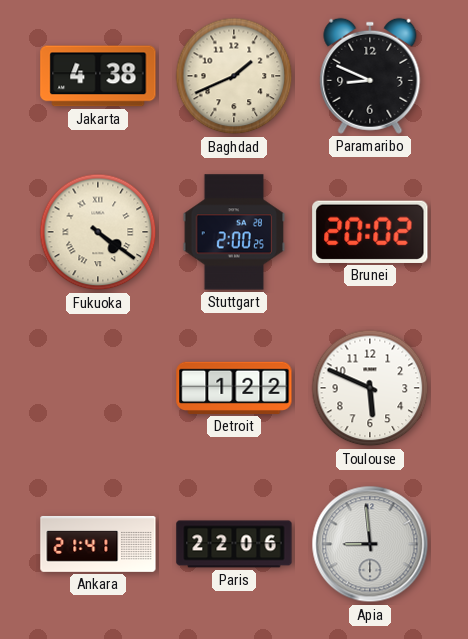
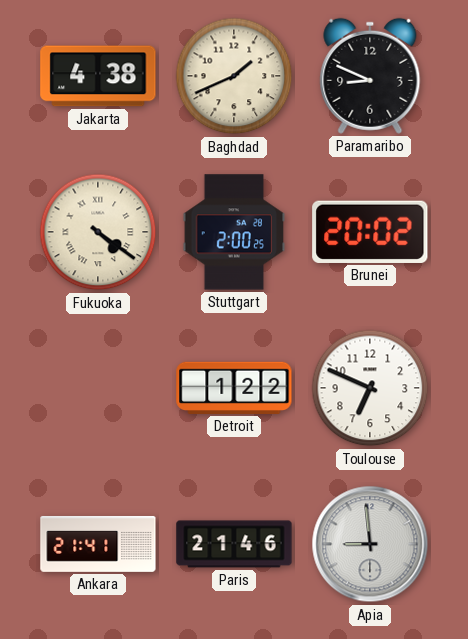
Toulouse: 5:49 -> 6:49
Paris: 22:06 -> 21:46
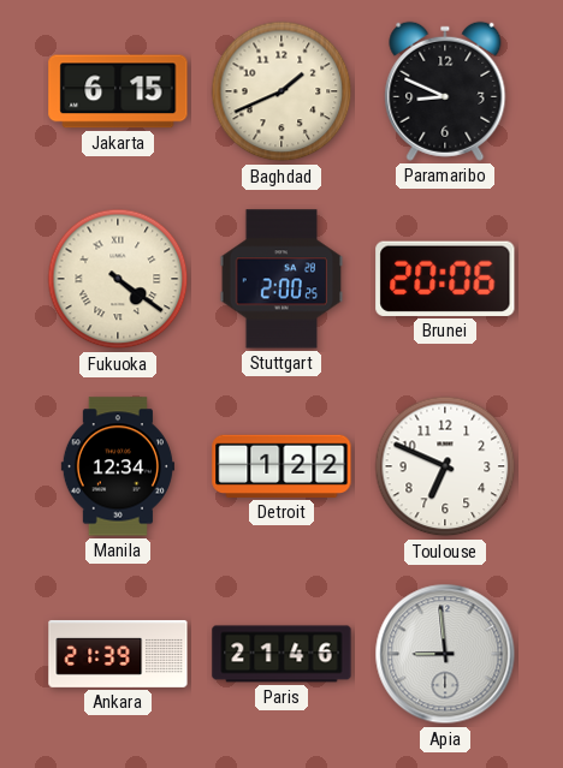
Jakarta: 4:38 -> 6:15
Brunei: 20:02 -> 20:06
Manila: none -> 12:34
Ankara: 21:41 -> 21:39
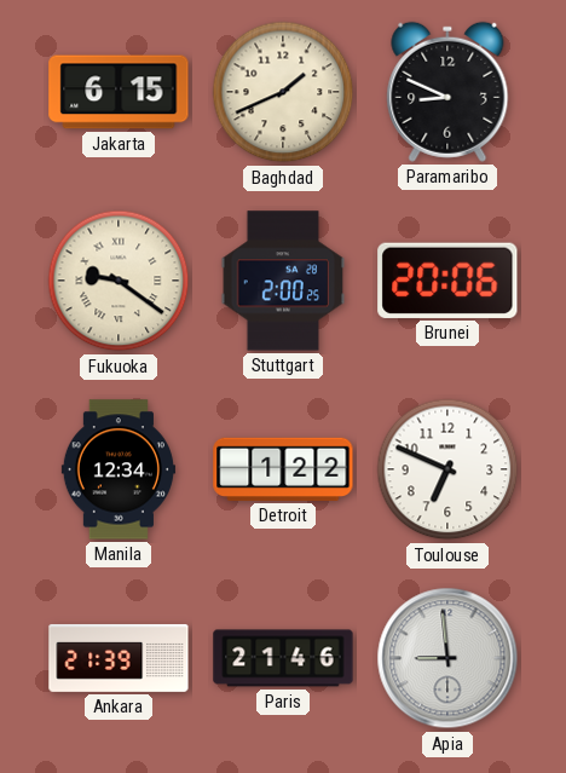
Fukuoka: 4:21 -> 9:21
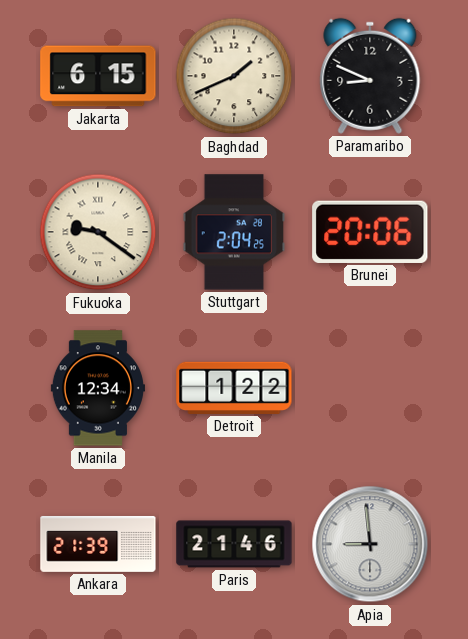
Stuttgart: 2:00 -> 2:04
Toulouse: 6:49 -> none
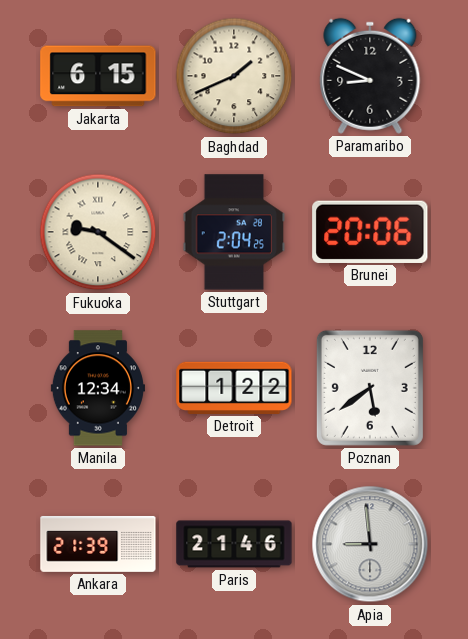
Poznan: none -> 5:39
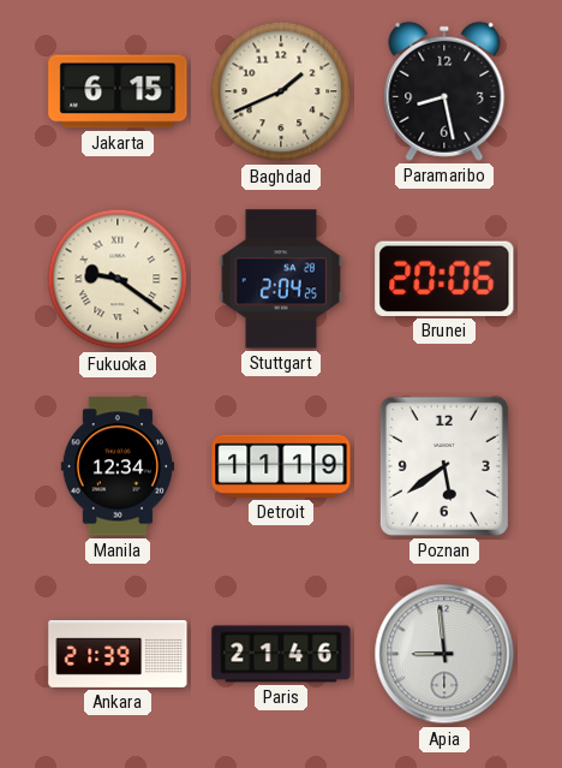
Paramaribo: 8:49 -> 8:28
Detroit: 1:22 -> 11:19
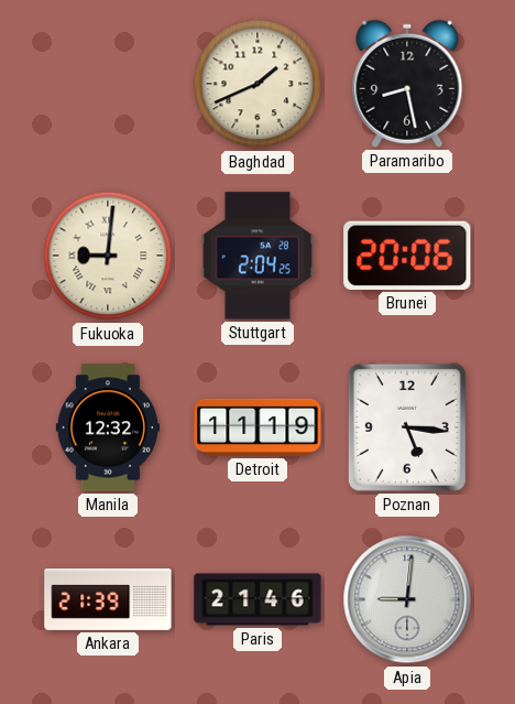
Jakarta: 6:15 -> none
Fukuoka: 9:21 -> 9:01
Manila: 12:34 -> 12:32
Poznan: 5:39 -> 5:16
Apia: 8:59 -> 9:01
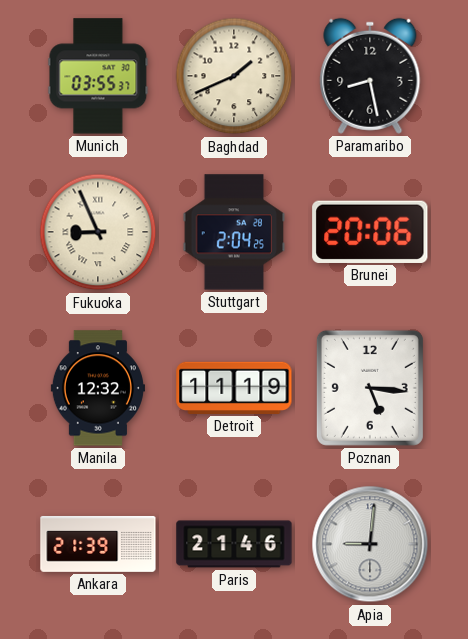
Munich: none -> 03:55
Fukuoka: 9:01 -> 8:56
